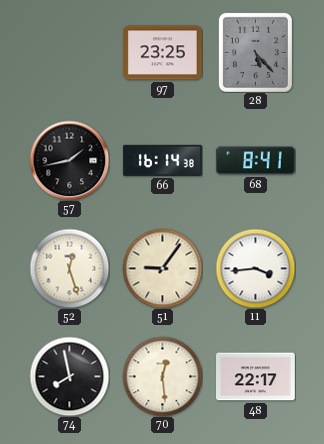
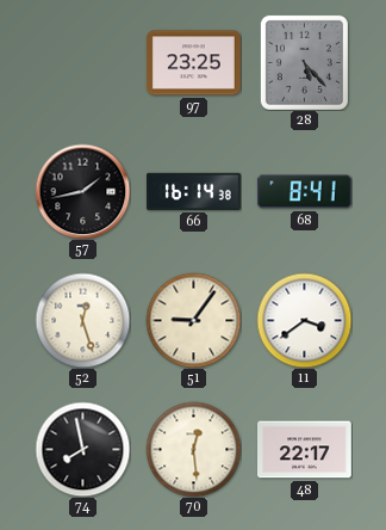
11: 3:44 -> 3:39
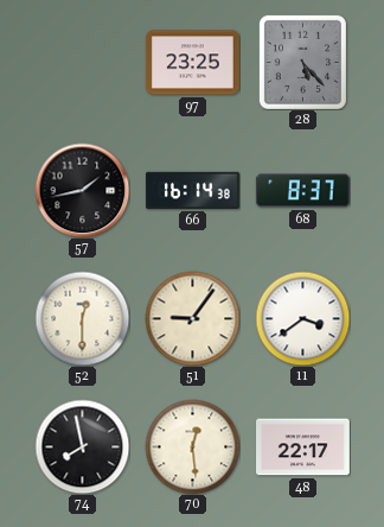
68: 8:41 -> 8:37
52: 12:27 -> 12:30
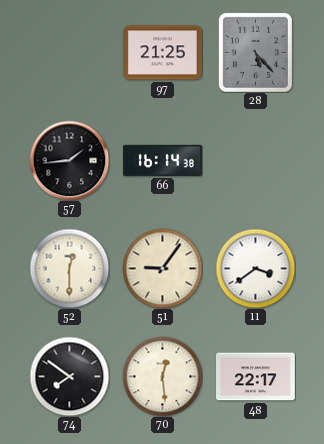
97: 23:25 -> 21:25
57: 1:43 -> 1:44
68: 8:37 -> none
74: 7:58 -> 7:51
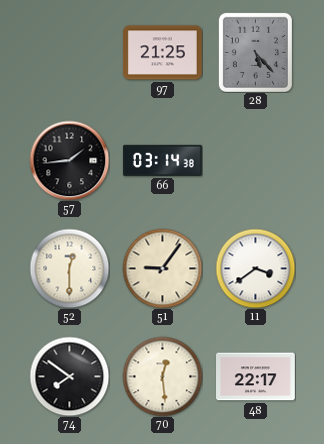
66: 16:14 -> 03:14
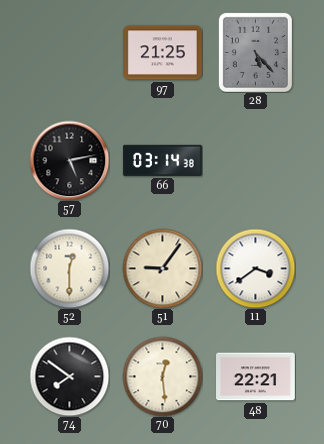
57: 1:44 -> 5:13
48: 22:17 -> 22:21
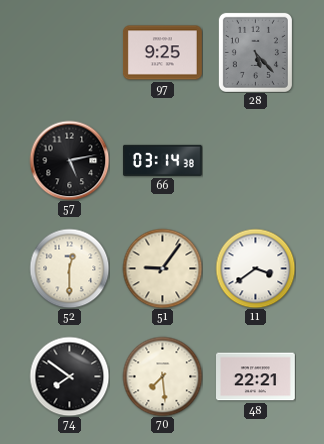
97: 21:25 -> 9:25
70: 12:29 -> 7:29
